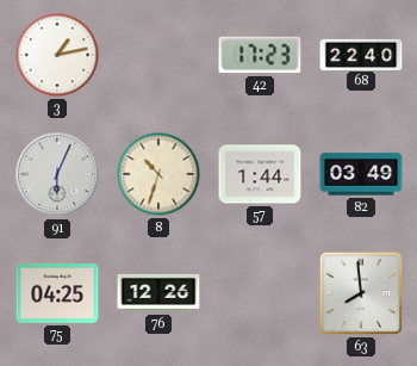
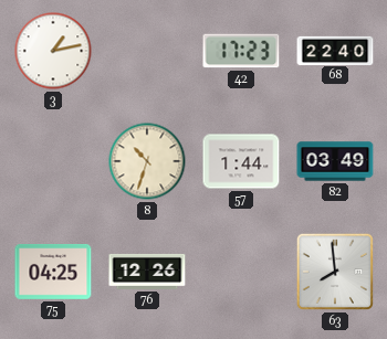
91: 6:04 -> none
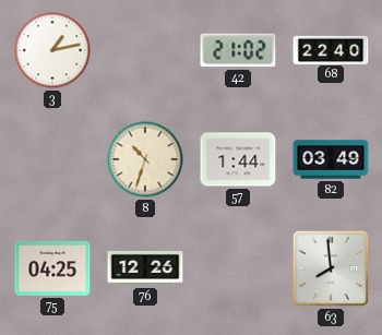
42: 17:23 -> 21:02
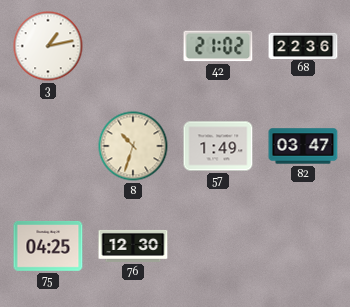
68: 22:40 -> 22:36
57: 1:44 -> 1:49
82: 03:49 -> 03:47
76: 12:26 -> 12:30
63: 7:59 -> none
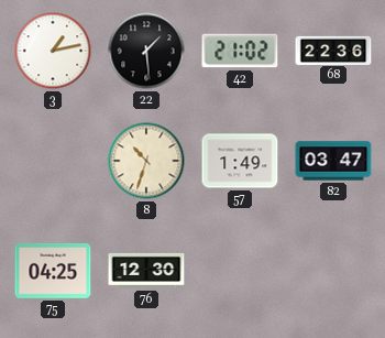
22: none -> 1:29
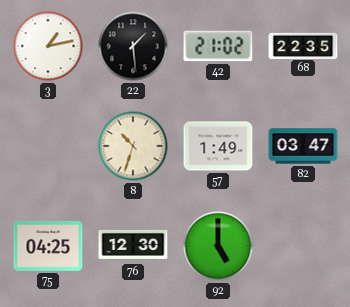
68: 22:36 -> 22:35
92: none -> 5:00
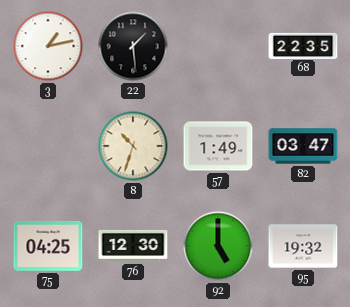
42: 21:02 -> none
95: none -> 19:32
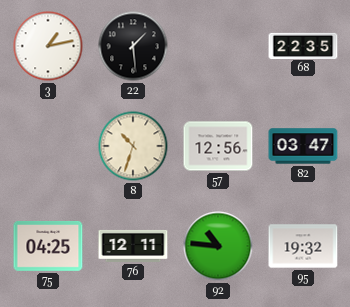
57: 1:49 -> 12:56
76: 12:30 -> 12:11
92: 5:00 -> 10:46
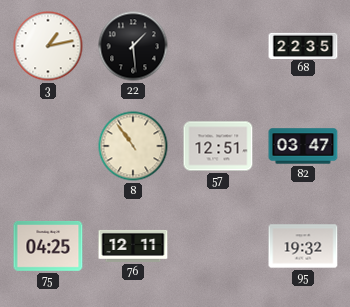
8: 10:33 -> 10:54
57: 12:56 -> 12:51
92: 10:46 -> none
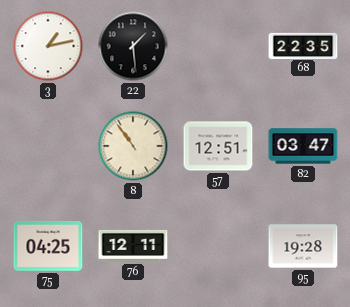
95: 19:32 -> 19:28
